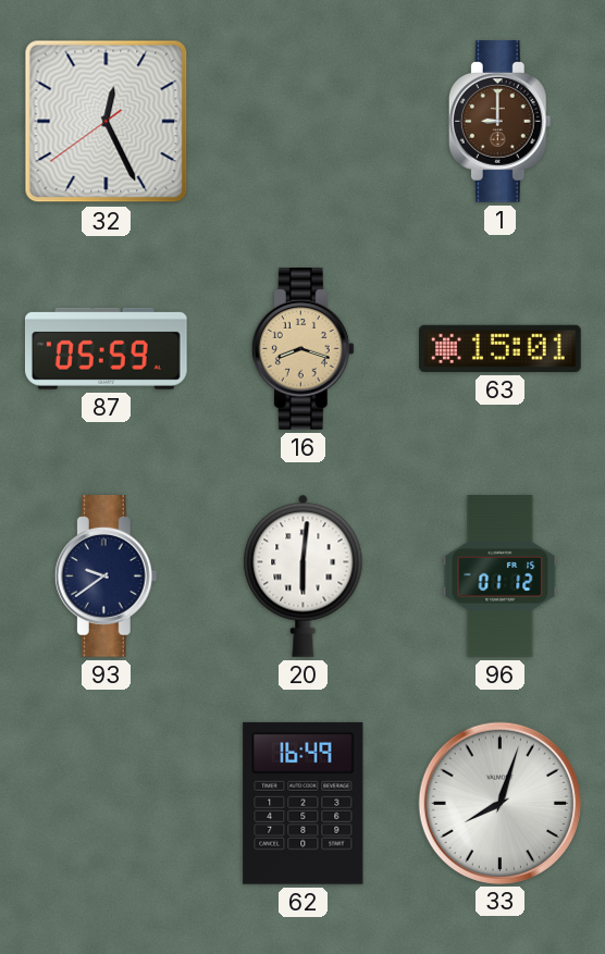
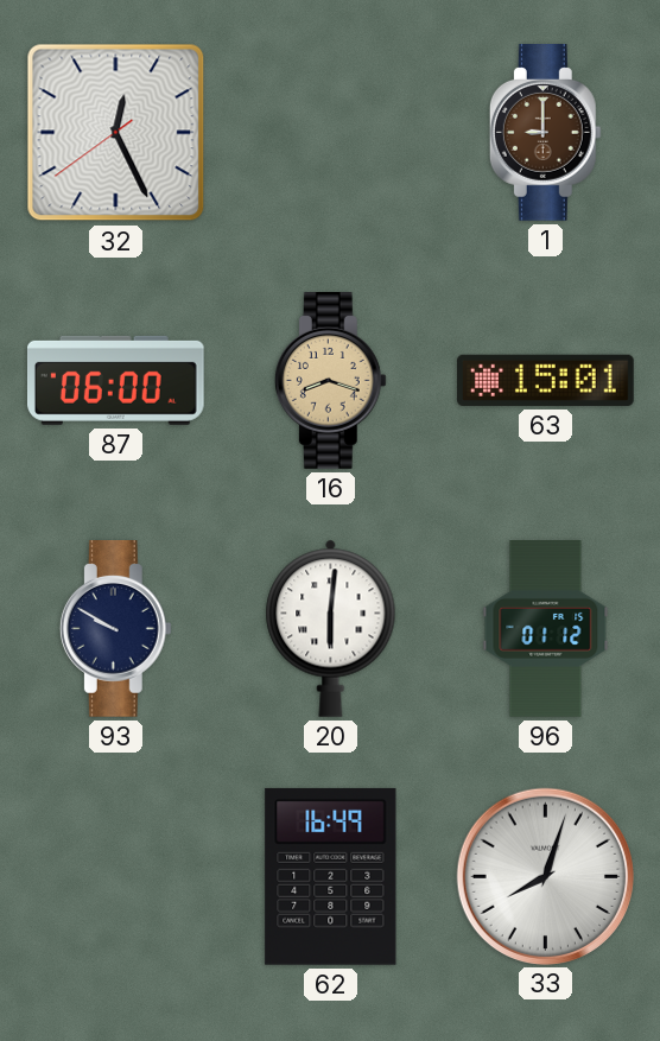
87: 05:59 -> 06:00
93: 9:39 -> 9:50
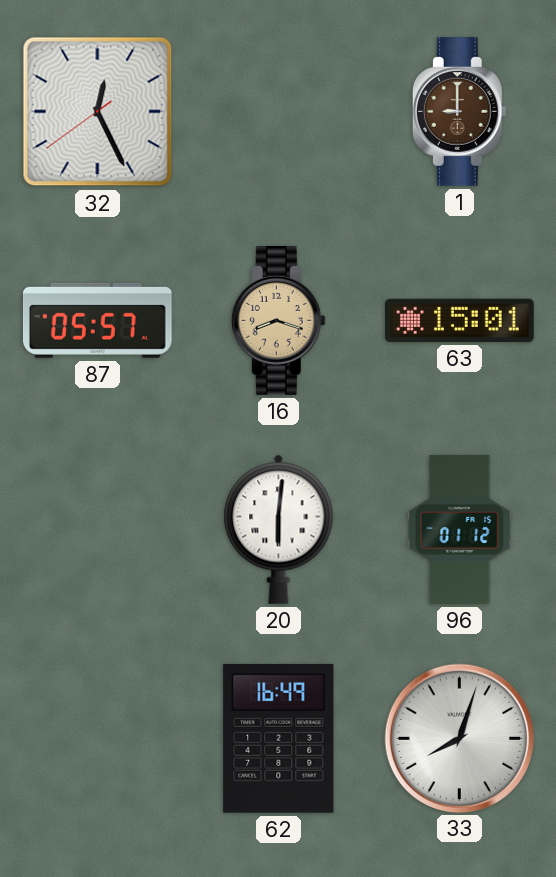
87: 06:00 -> 05:57
93: 9:50 -> none
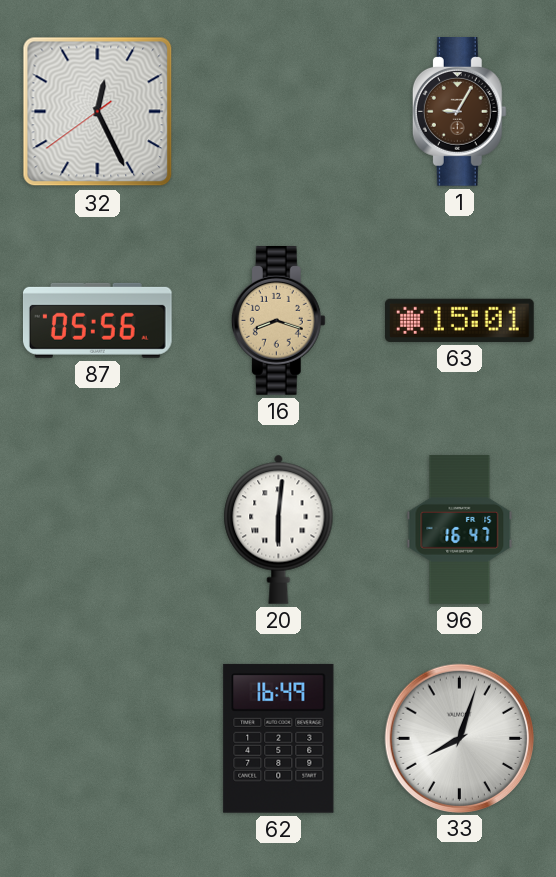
1: 9:00 -> 9:05
87: 05:57 -> 05:56
96: 01:12 -> 16:47
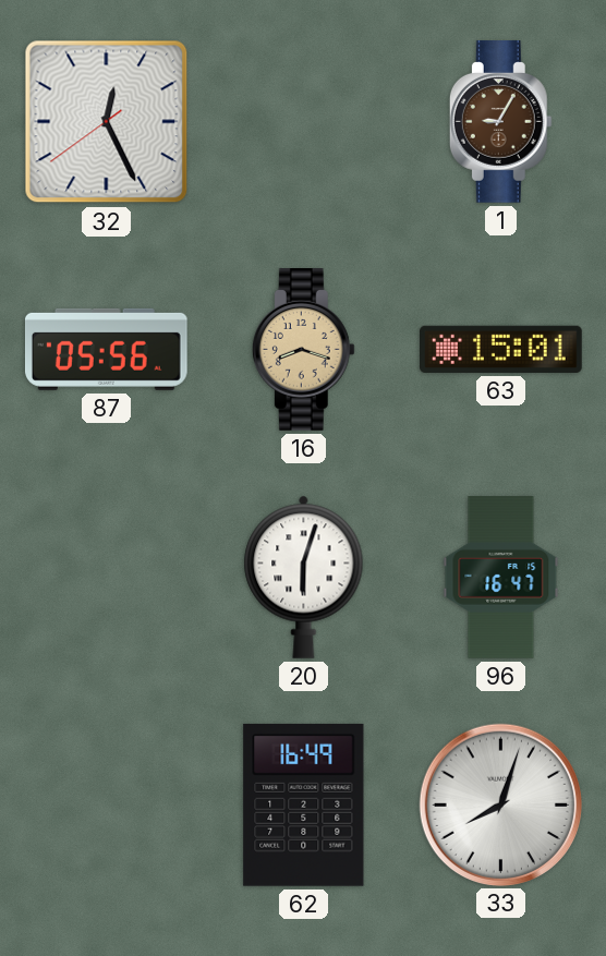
20: 6:01 -> 6:03
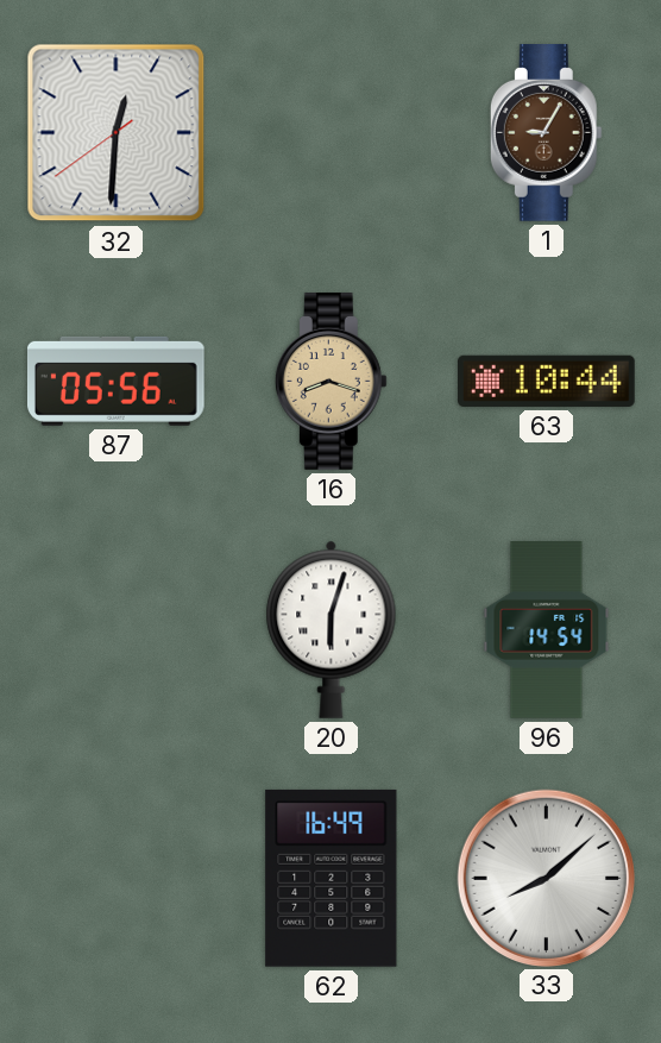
32: 12:25 -> 12:30
63: 15:01 -> 10:44
96: 16:47 -> 14:54
33: 8:03 -> 8:08
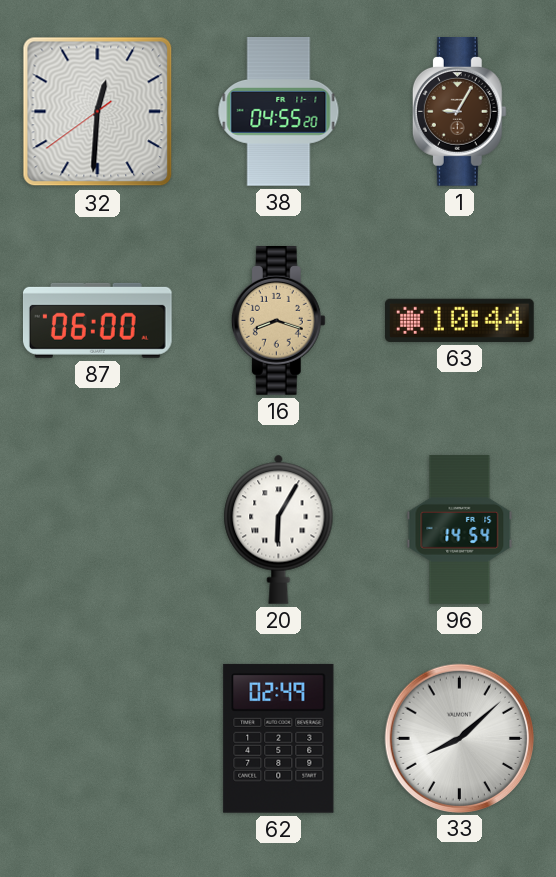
38: none -> 04:55
87: 05:56 -> 06:00
20: 6:03 -> 6:05
62: 16:49 -> 02:49
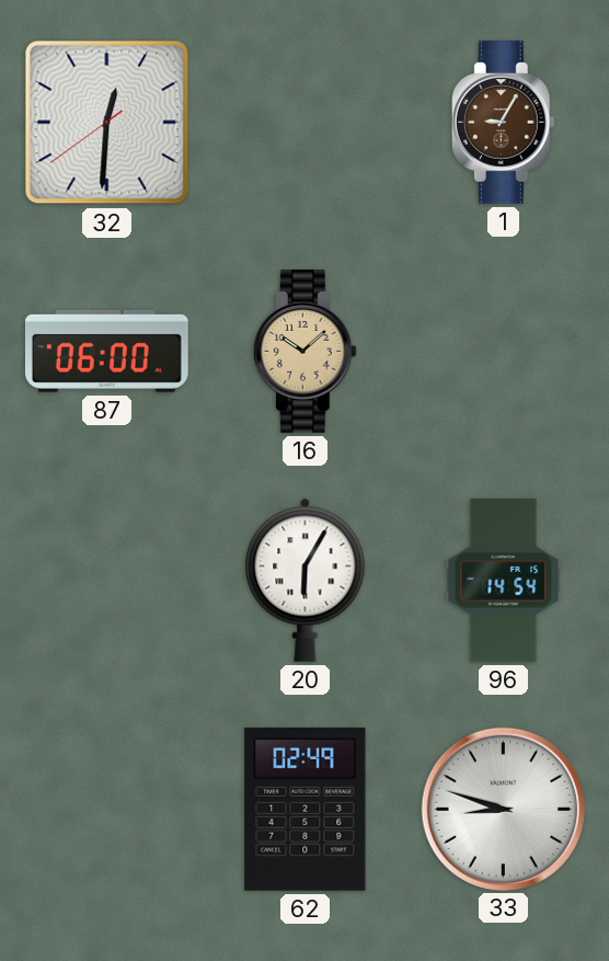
38: 04:55 -> none
16: 8:18 -> 10:08
63: 10:44 -> none
33: 8:08 -> 8:48
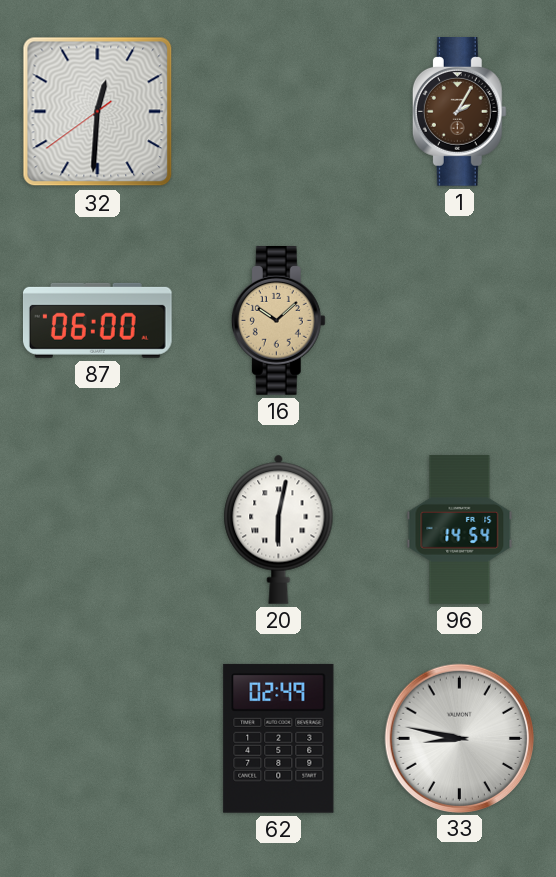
1: 9:05 -> 2:05
20: 6:05 -> 6:02
33: 8:48 -> 8:47
